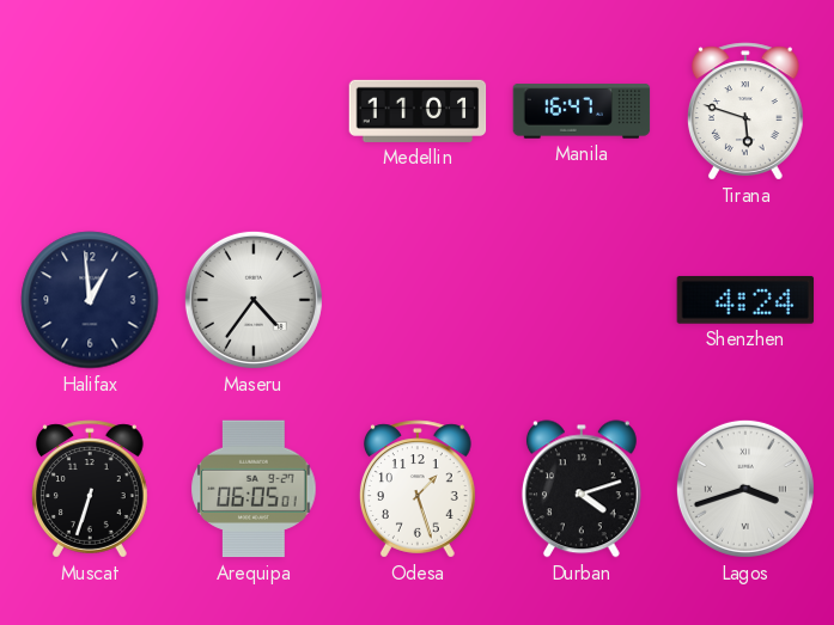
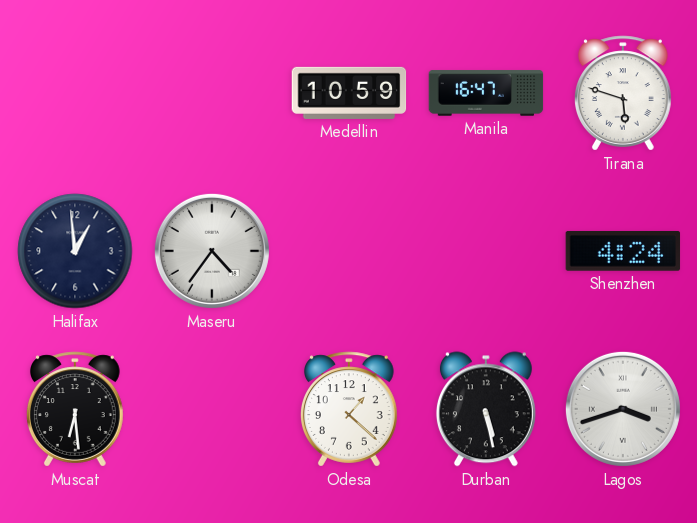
Medellin: 11:01 -> 10:59
Muscat: 6:33 -> 6:29
Arequipa: 06:05 -> none
Odesa: 1:27 -> 1:22
Durban: 4:12 -> 5:28
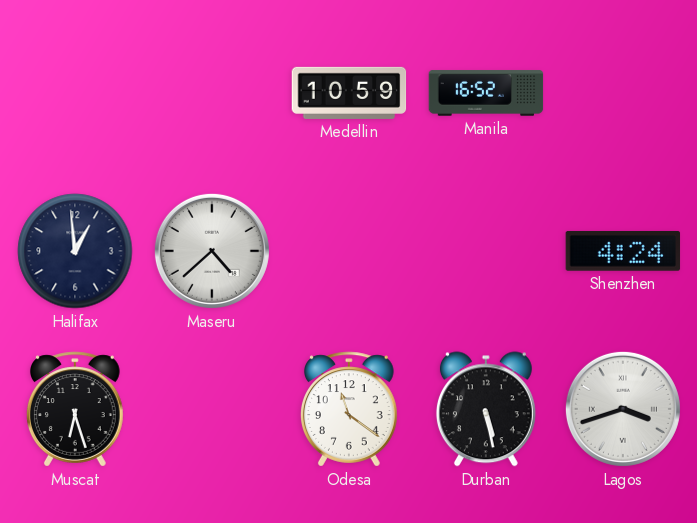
Manila: 16:47 -> 16:52
Tirana: 5:48 -> none
Maseru: 4:36 -> 4:38
Muscat: 6:29 -> 6:27
Odesa: 1:22 -> 11:21
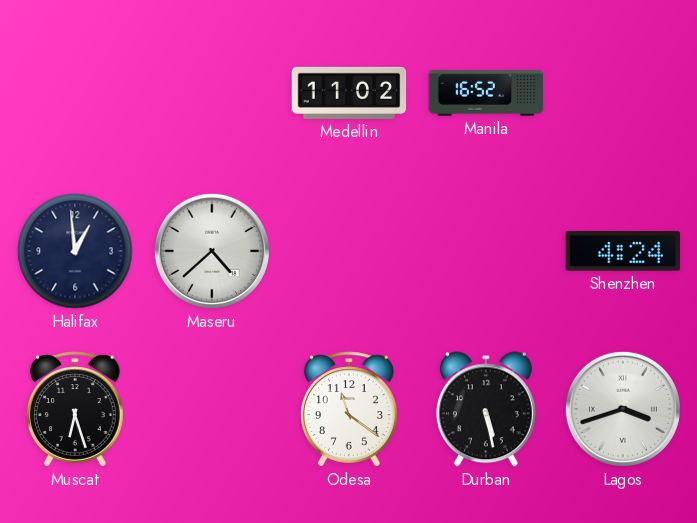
Medellin: 10:59 -> 11:02
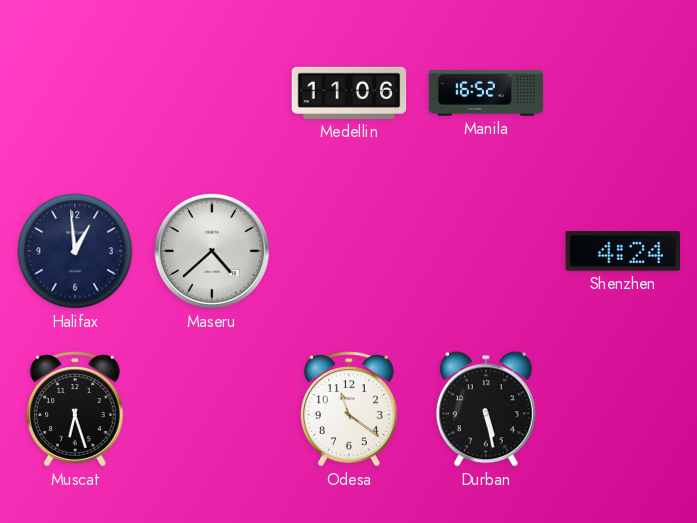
Medellin: 11:02 -> 11:06
Lagos: 3:42 -> none
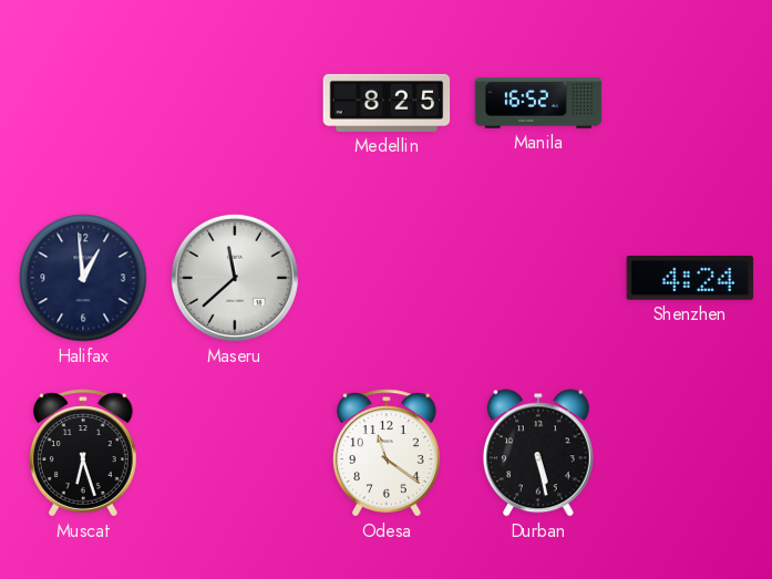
Medellin: 11:06 -> 8:25
Maseru: 4:38 -> 11:38
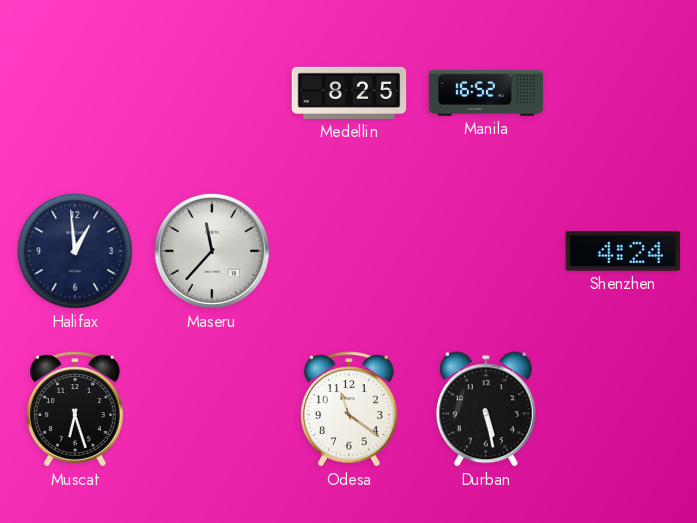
Maseru: 11:38 -> 11:37
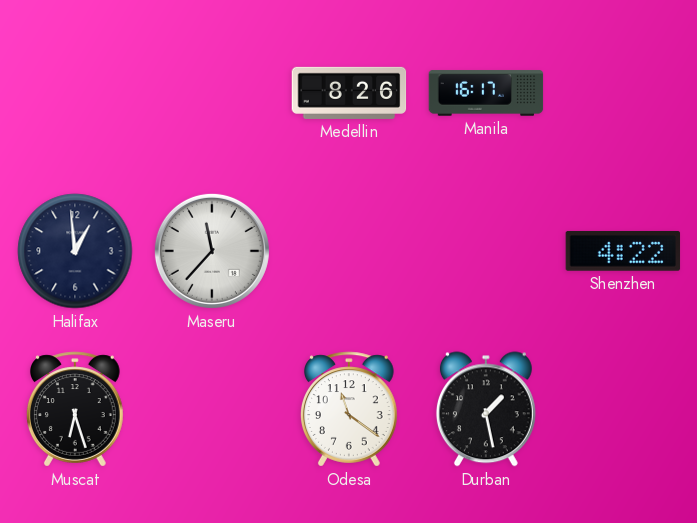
Medellin: 8:25 -> 8:26
Manila: 16:52 -> 16:17
Shenzhen: 4:24 -> 4:22
Durban: 5:28 -> 1:28
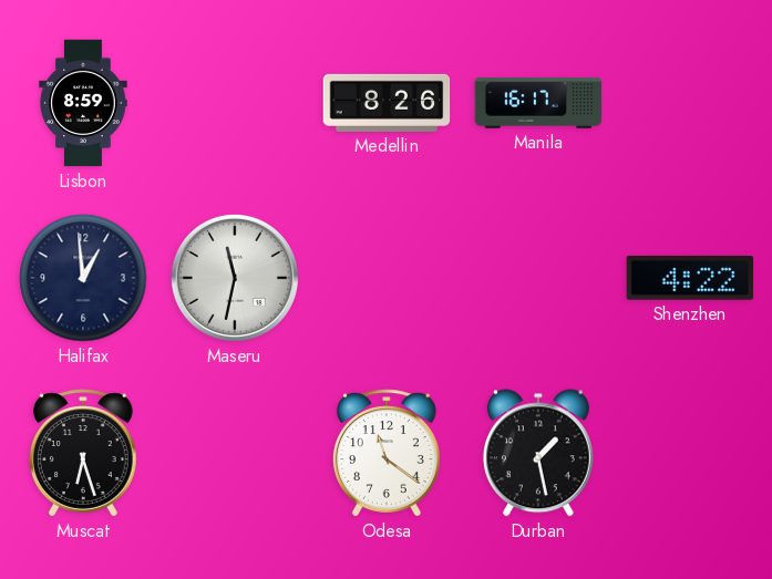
Lisbon: none -> 8:59
Maseru: 11:37 -> 11:32
